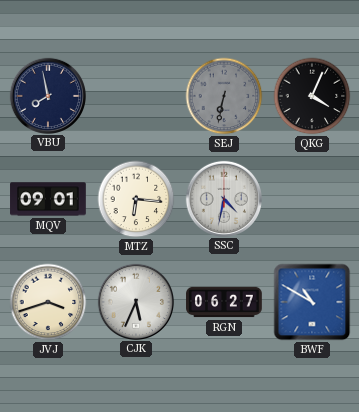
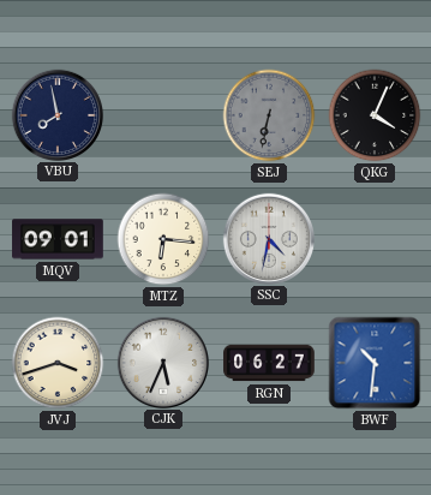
BWF: 10:50 -> 10:31
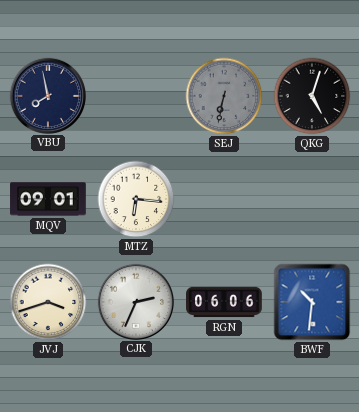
QKG: 4:04 -> 5:03
SSC: 4:32 -> none
CJK: 5:34 -> 2:34
RGN: 06:27 -> 06:06
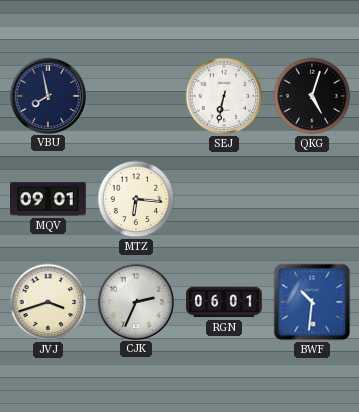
SEJ dial: grey -> white
RGN: 06:06 -> 06:01
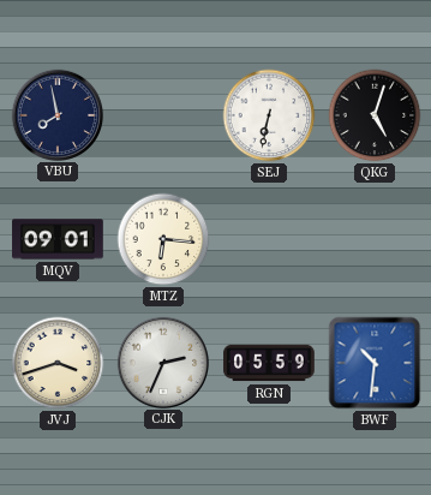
RGN: 06:01 -> 05:59
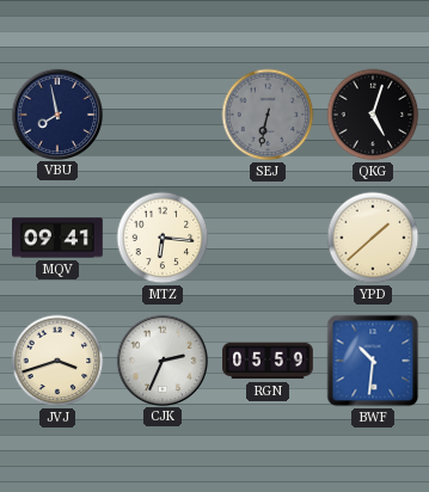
SEJ dial: white -> grey
MQV: 09:01 -> 09:41
YPD: none -> 1:38
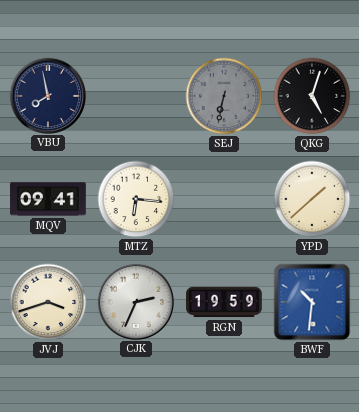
RGN: 05:59 -> 19:59
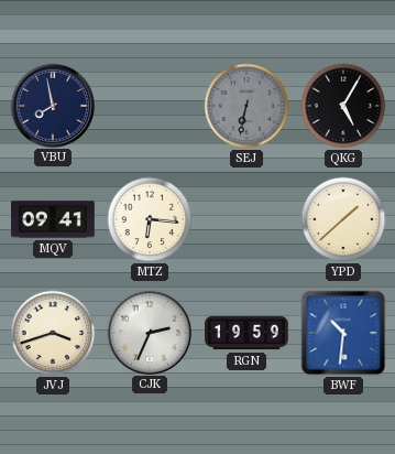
QKG: 5:03 -> 5:05
